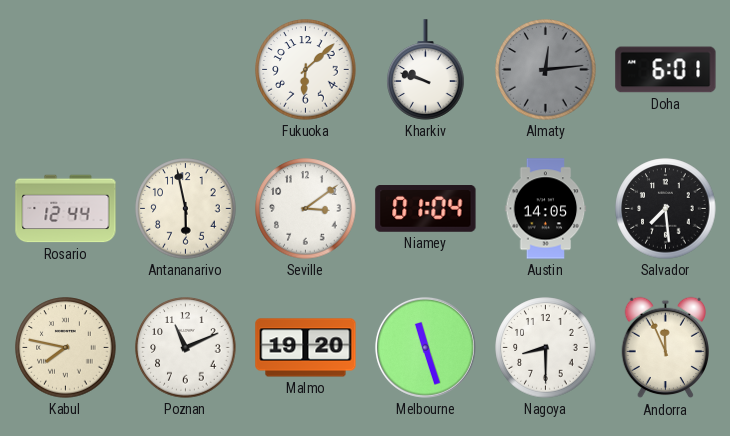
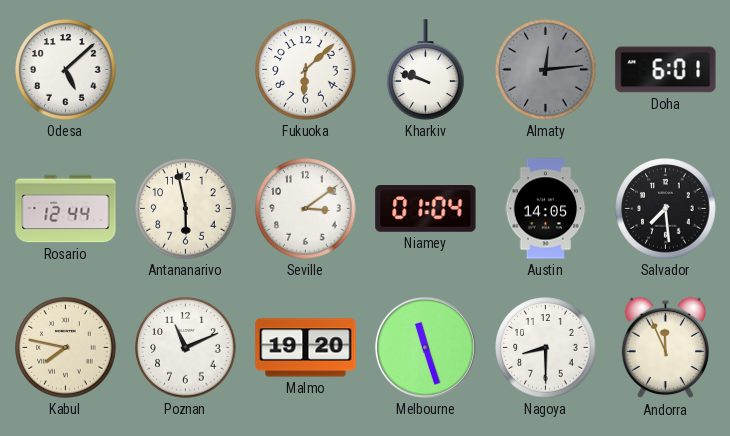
Odesa: none -> 5:08
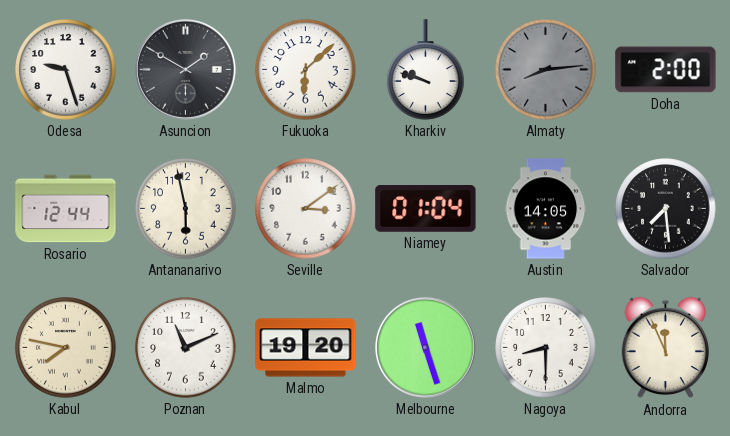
Odesa: 5:08 -> 9:27
Asuncion: none -> 1:50
Almaty: 12:14 -> 8:14
Doha: 6:01 -> 2:00
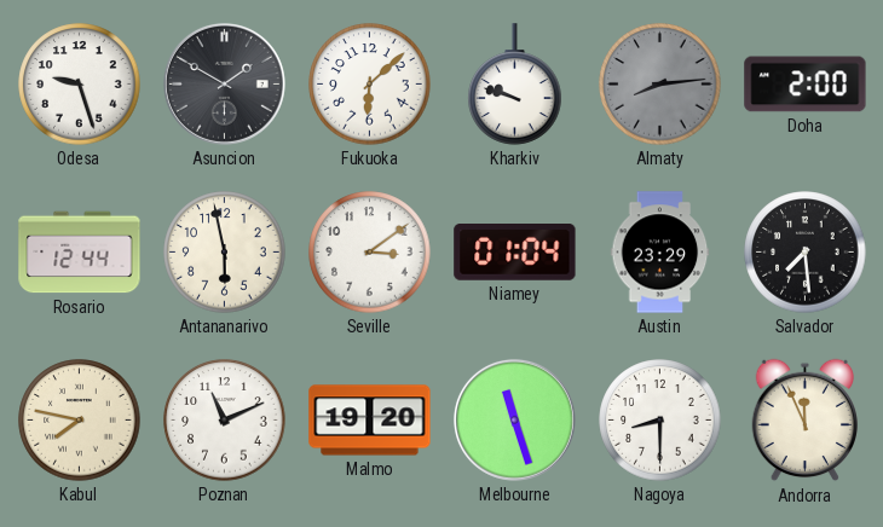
Austin: 14:05 -> 23:29
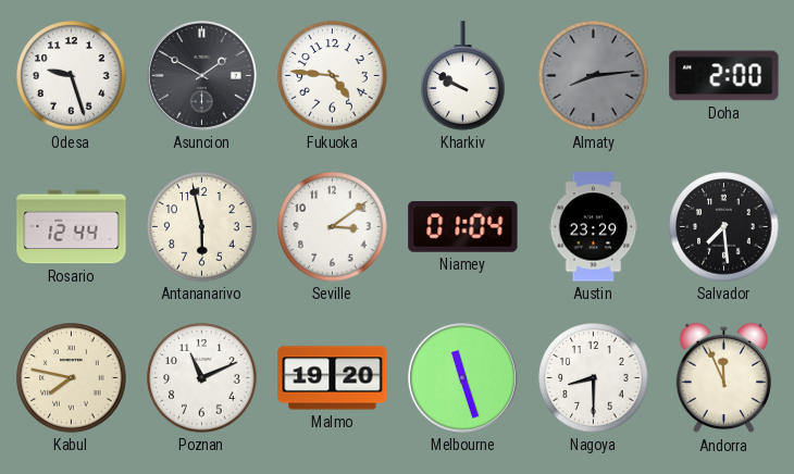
Fukuoka: 6:08 -> 4:46
Kharkiv: 9:48 -> 9:50
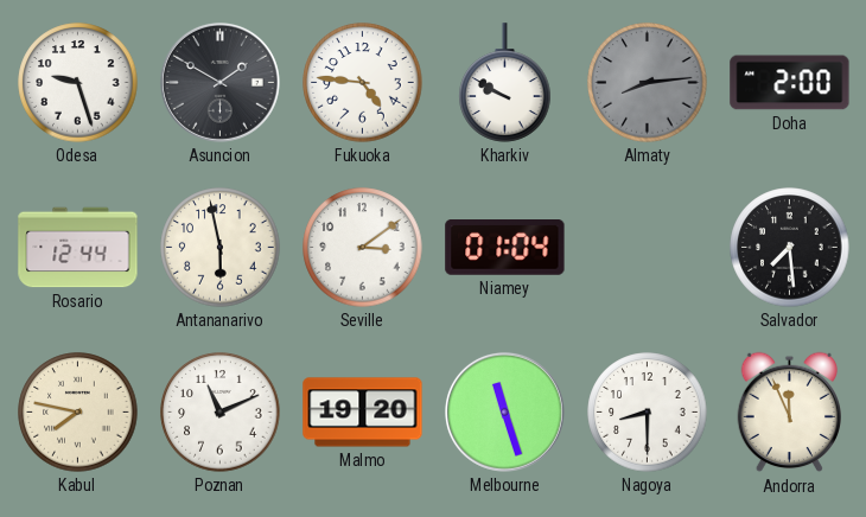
Austin: 23:29 -> none
